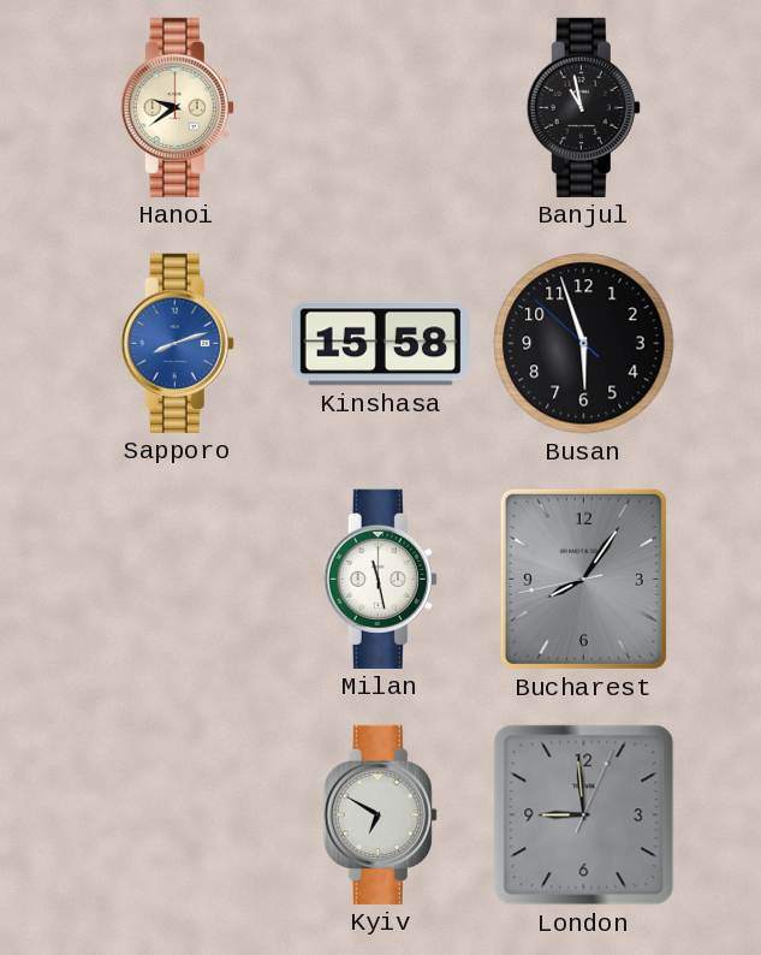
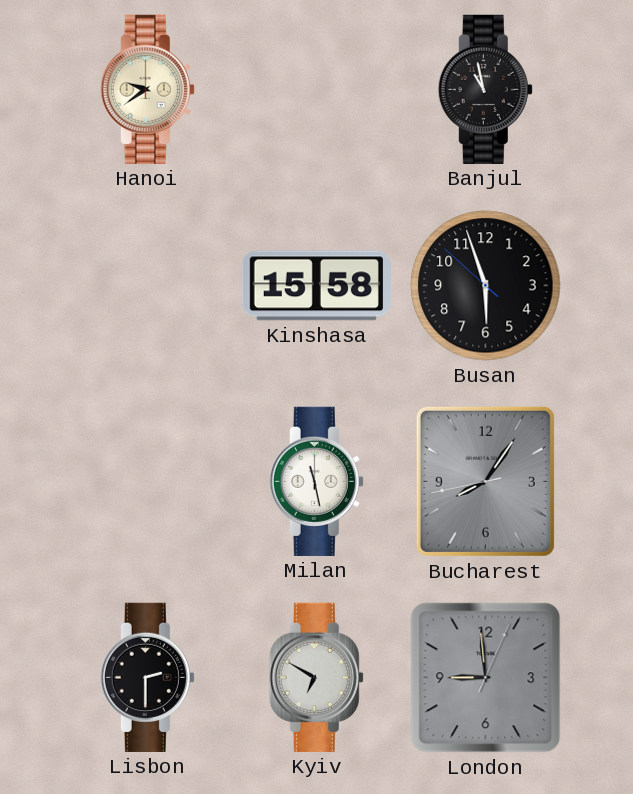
Sapporo: 8:12 -> none
Lisbon: none -> 2:30
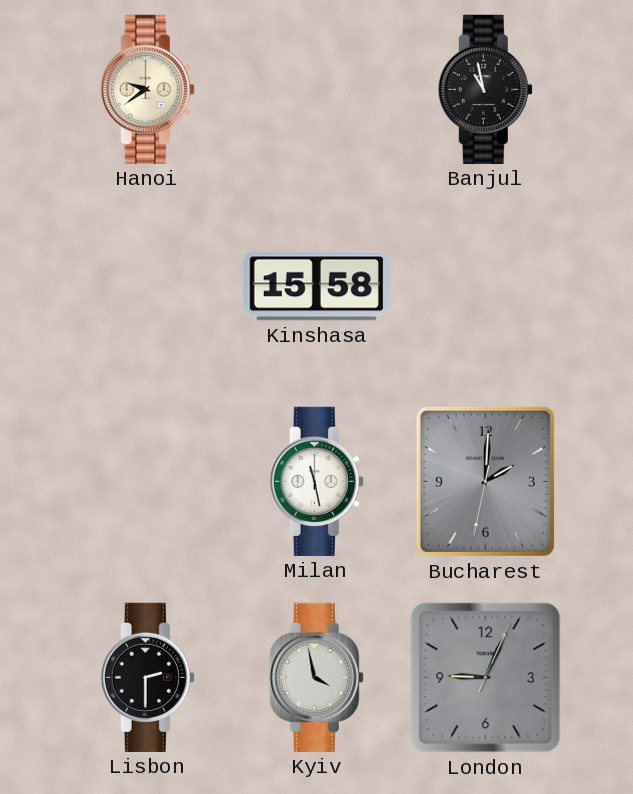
Busan: 5:56 -> none
Bucharest: 8:05 -> 2:00
Kyiv: 6:50 -> 3:58
London: 8:59 -> 9:04
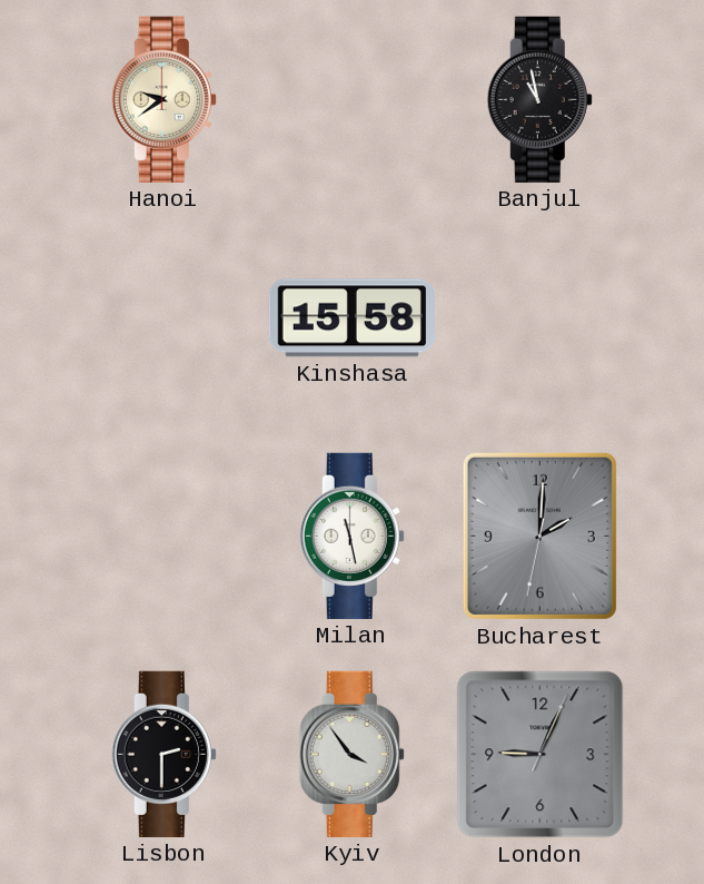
Kyiv: 3:58 -> 3:54
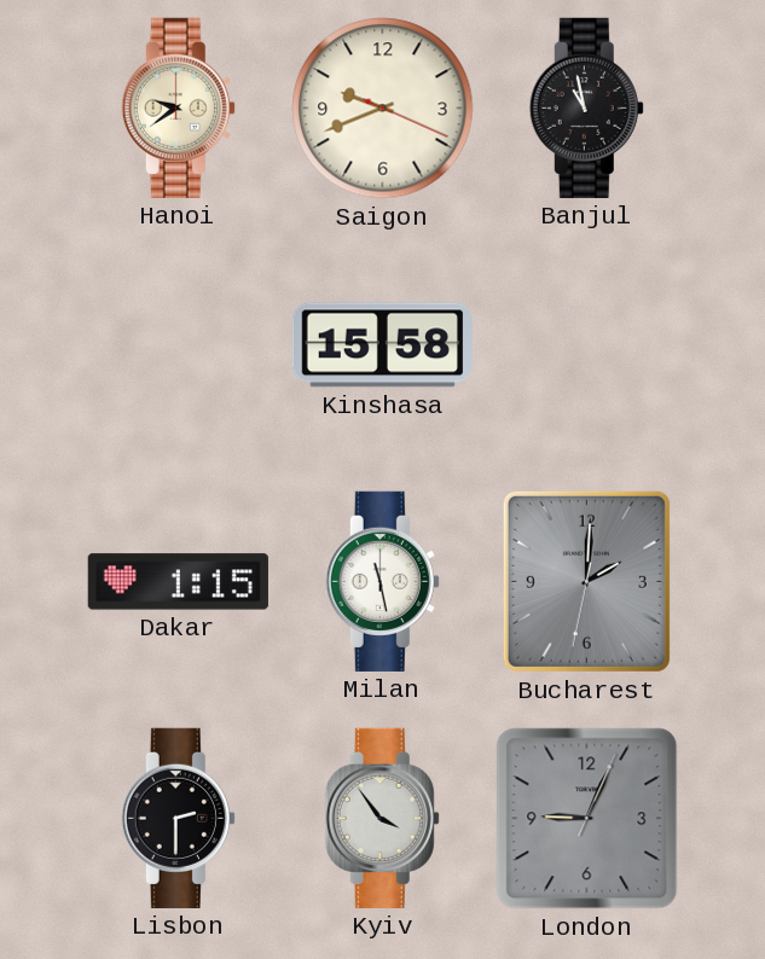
Saigon: none -> 9:41
Dakar: none -> 1:15
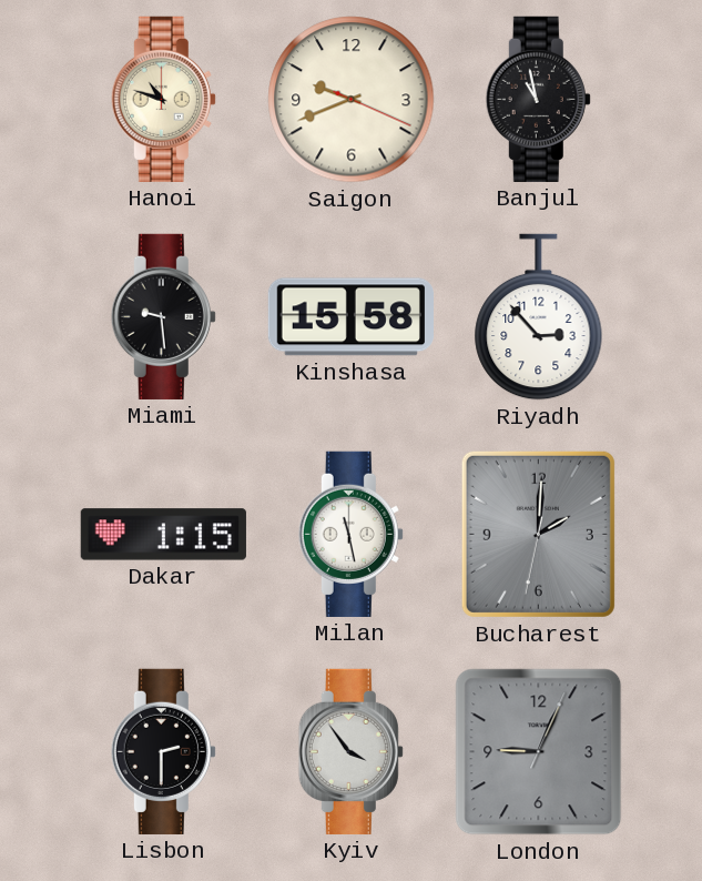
Hanoi: 9:39 -> 10:48
Miami: none -> 9:29
Riyadh: none -> 2:53
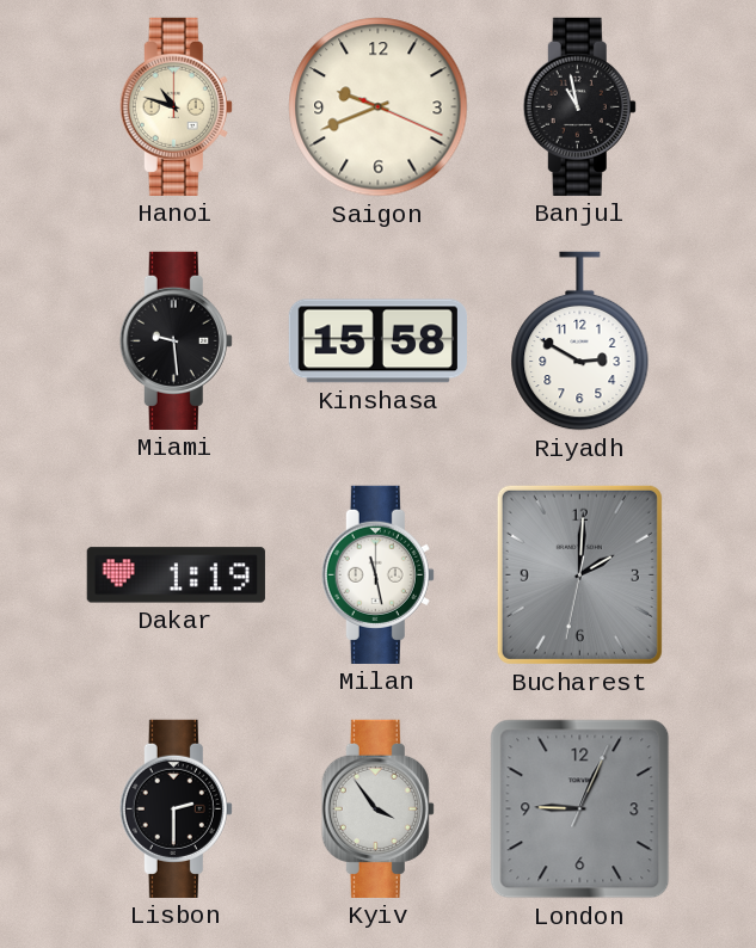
Riyadh: 2:53 -> 2:50
Dakar: 1:15 -> 1:19
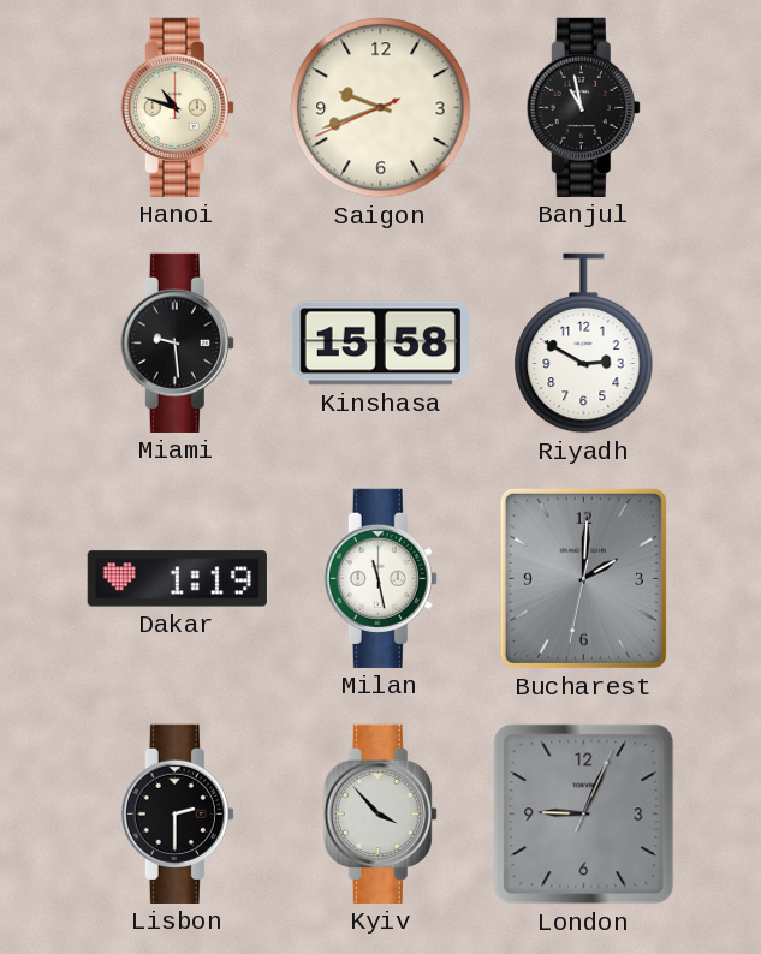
Saigon: 9:41:19 -> 9:41:41
Kyiv: 3:54 -> 3:53
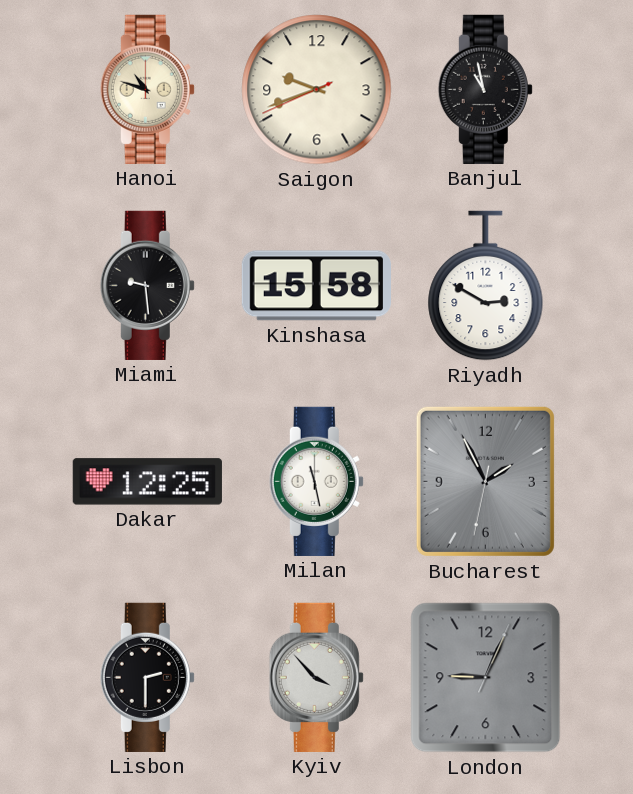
Dakar: 1:19 -> 12:25
Bucharest: 2:00 -> 1:55
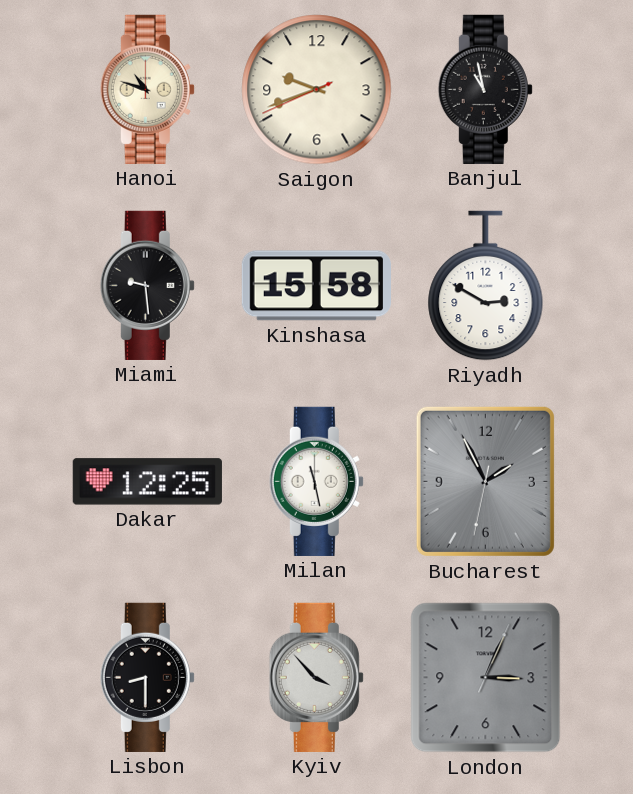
Lisbon: 2:30 -> 8:30
London: 9:04 -> 3:04
